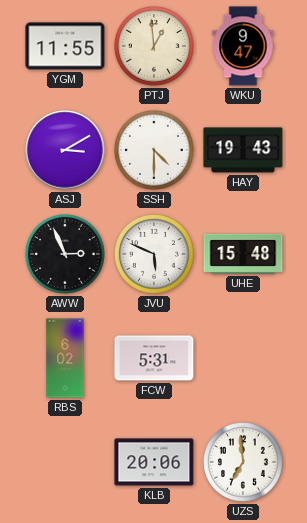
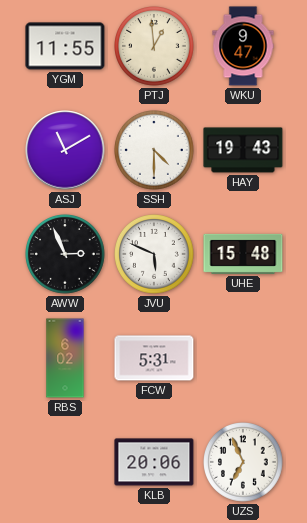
ASJ: 3:10 -> 11:10
UZS: 6:59 -> 6:56
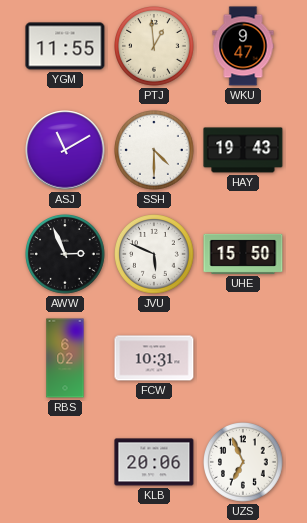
UHE: 15:48 -> 15:50
FCW: 5:31 -> 10:31
